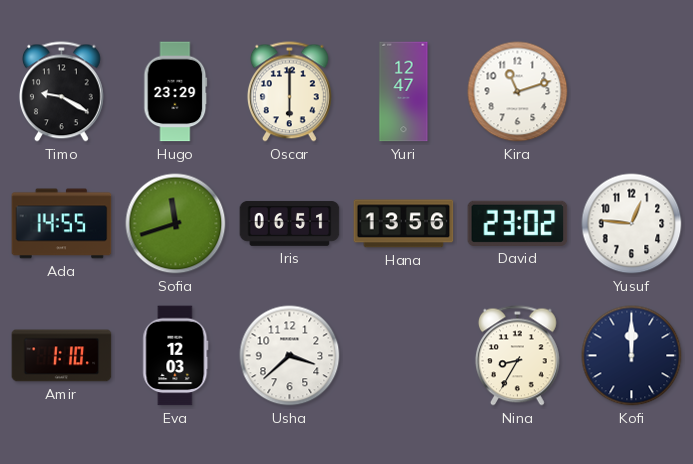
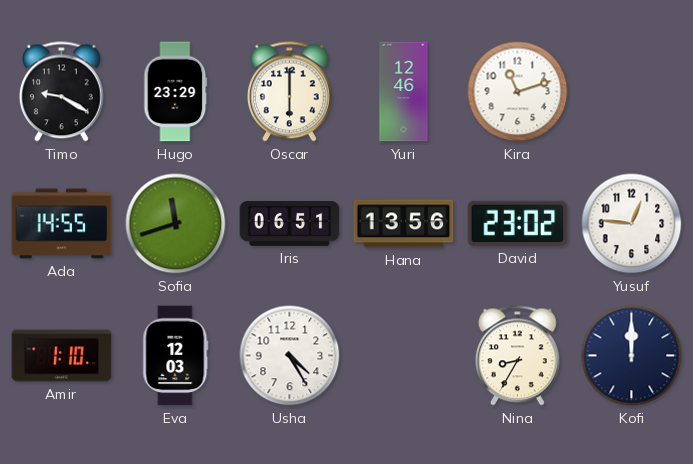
Yuri: 12:47 -> 12:46
Usha: 3:38 -> 4:25
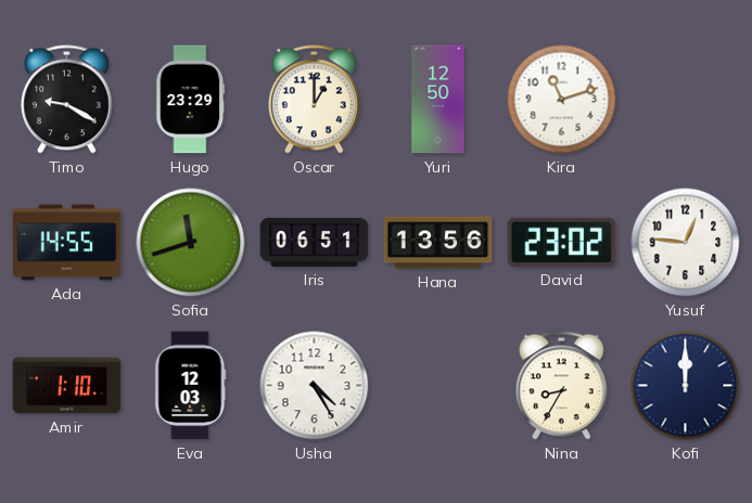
Oscar: 6:00 -> 1:00
Yuri: 12:46 -> 12:50
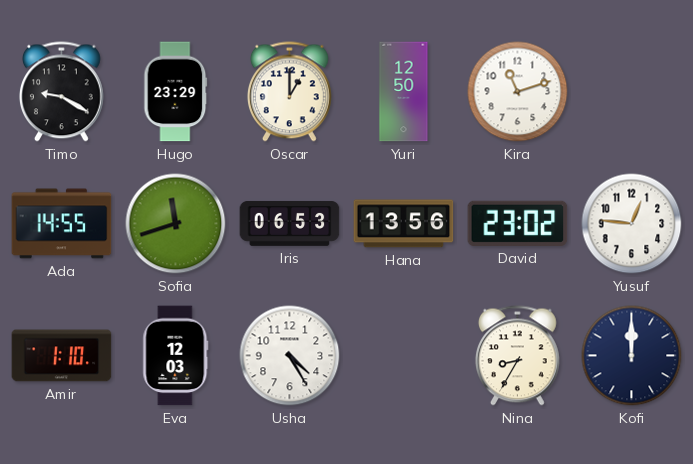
Iris: 06:51 -> 06:53
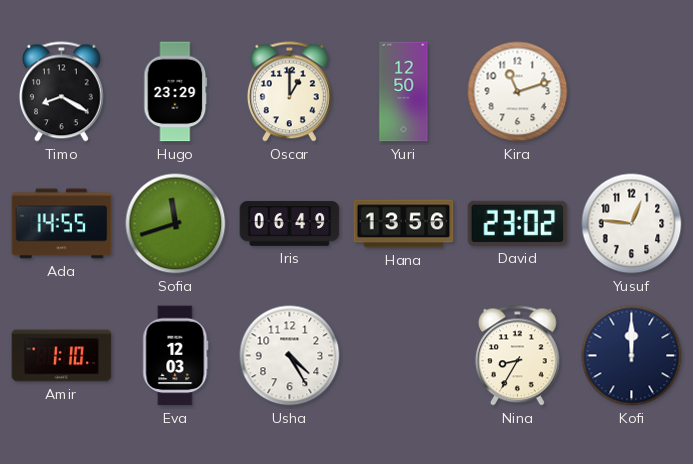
Timo: 9:20 -> 8:20
Iris: 06:53 -> 06:49
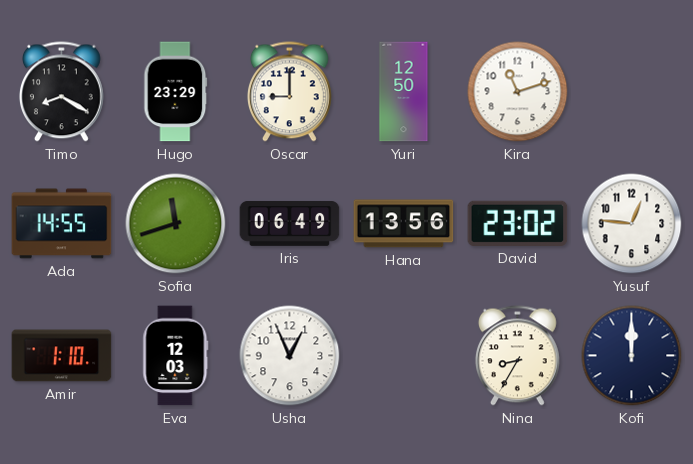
Oscar: 1:00 -> 9:00
Usha: 4:25 -> 12:56
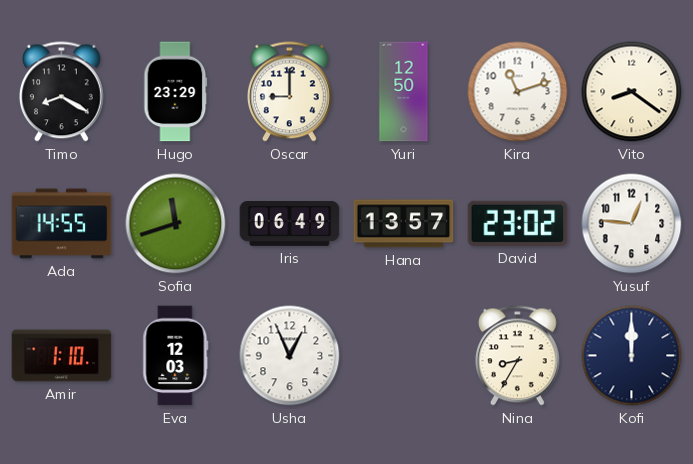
Vito: none -> 8:21
Hana: 13:56 -> 13:57
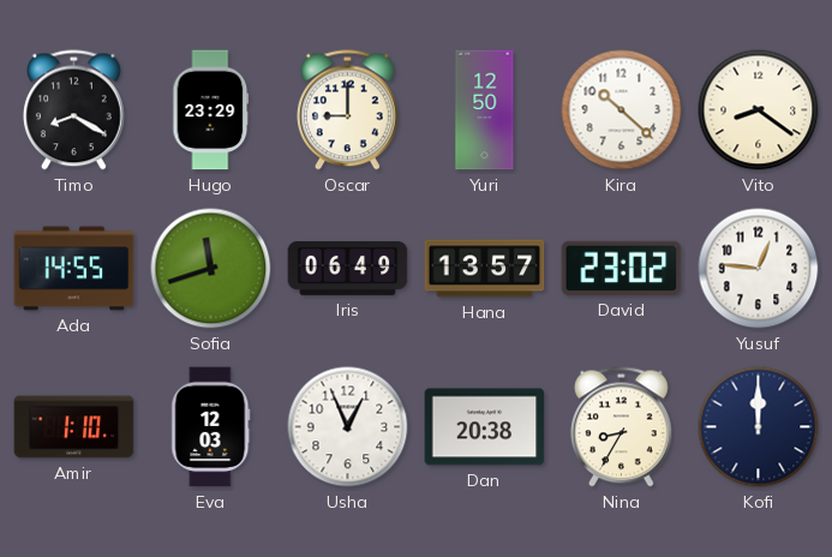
Kira: 11:12 -> 10:22
Dan: none -> 20:38
